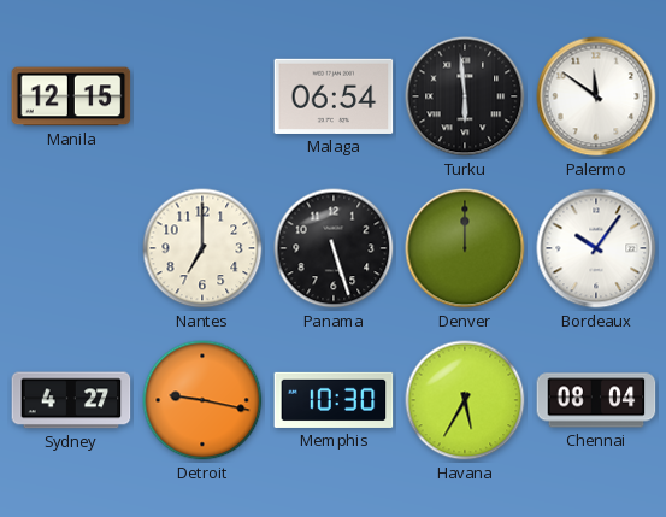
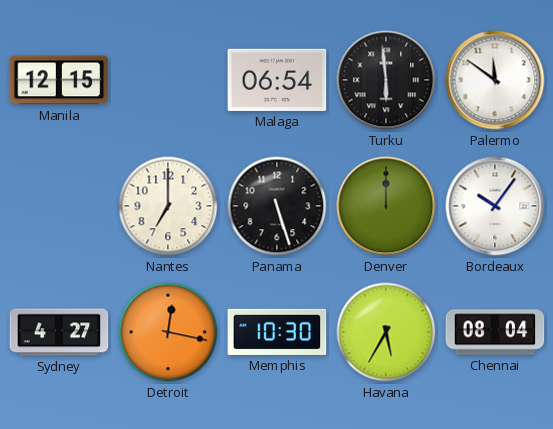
Detroit: 9:17 -> 12:17
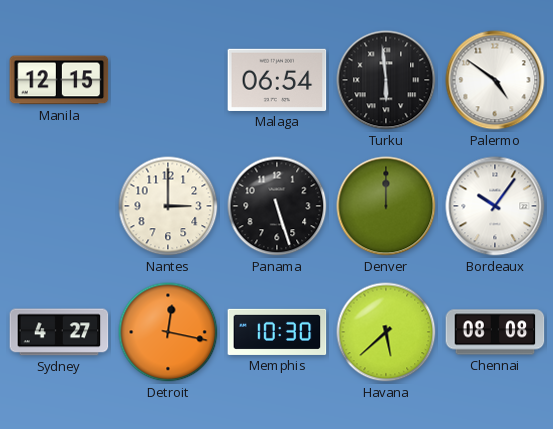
Palermo: 11:51 -> 4:51
Nantes: 7:00 -> 3:00
Havana: 5:35 -> 5:38
Chennai: 08:04 -> 08:08
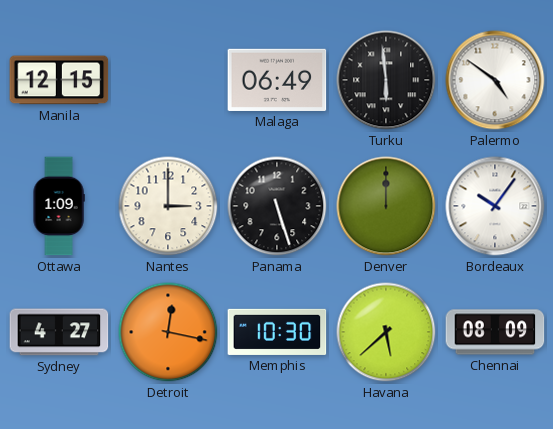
Malaga: 06:54 -> 06:49
Ottawa: none -> 1:09
Chennai: 08:08 -> 08:09
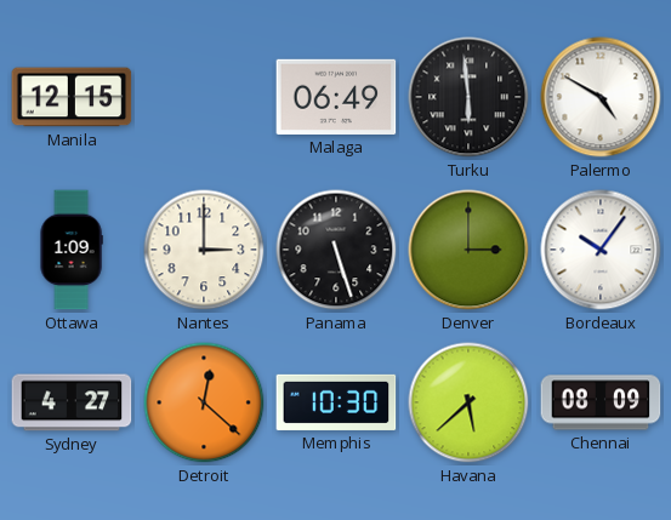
Palermo: 4:51 -> 4:50
Denver: 12:00 -> 3:00
Detroit: 12:17 -> 12:22
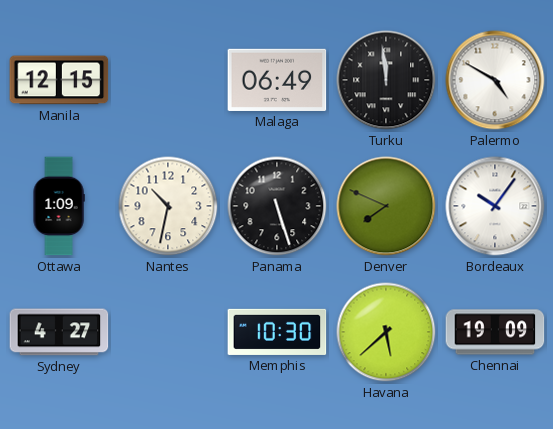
Turku: 5:59 -> 11:59
Nantes: 3:00 -> 10:32
Denver: 3:00 -> 7:49
Detroit: 12:22 -> none
Chennai: 08:09 -> 19:09
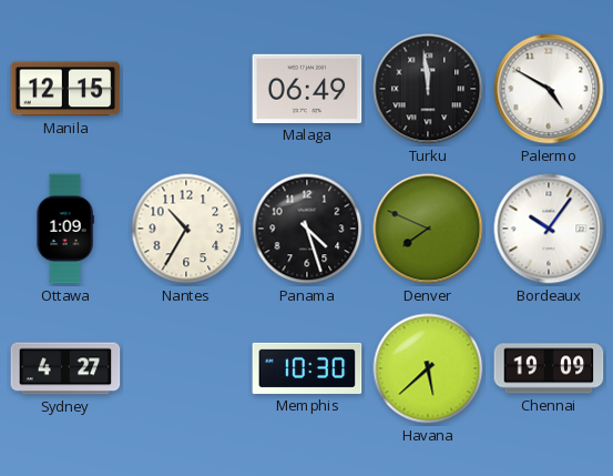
Nantes: 10:32 -> 10:35
Panama: 5:27 -> 4:27
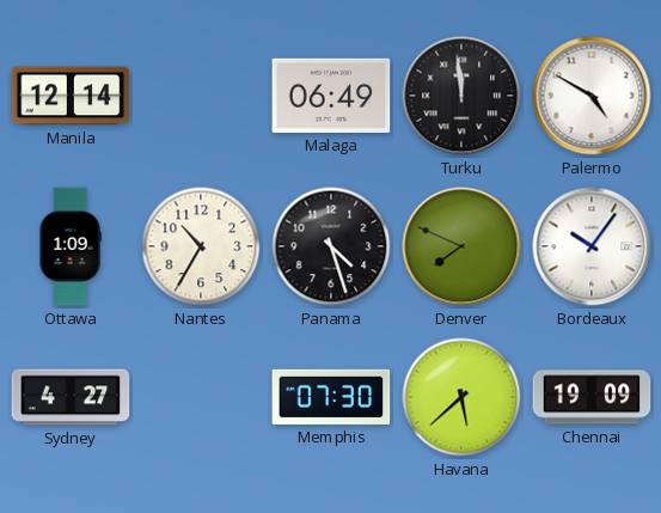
Manila: 12:15 -> 12:14
Memphis: 10:30 -> 07:30
